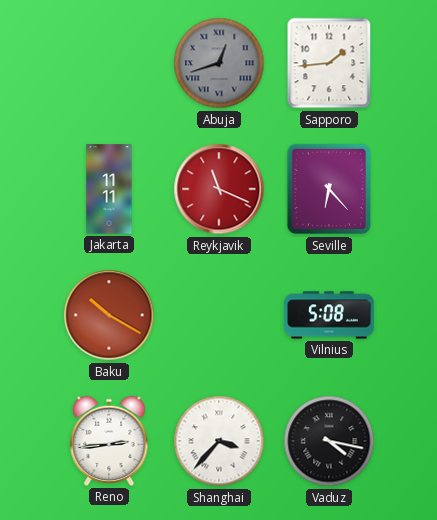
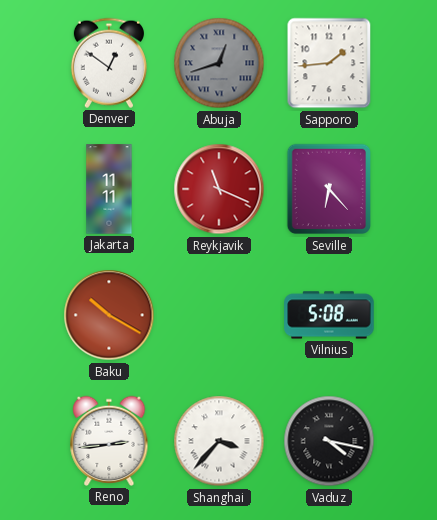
Denver: none -> 12:51
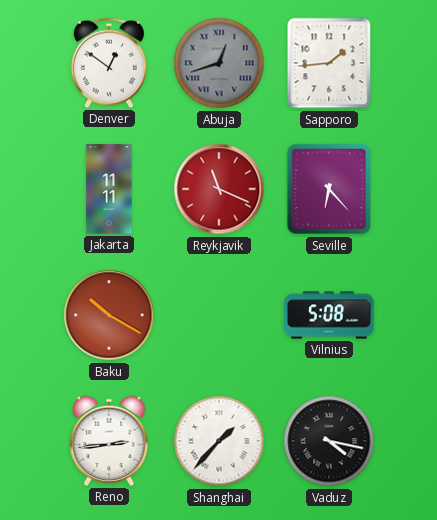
Shanghai: 3:37 -> 1:37
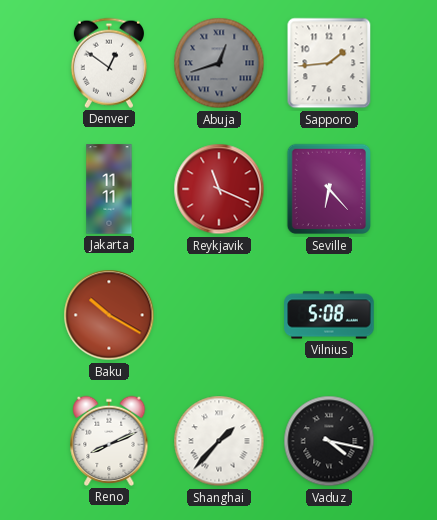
Reno: 2:44 -> 8:11
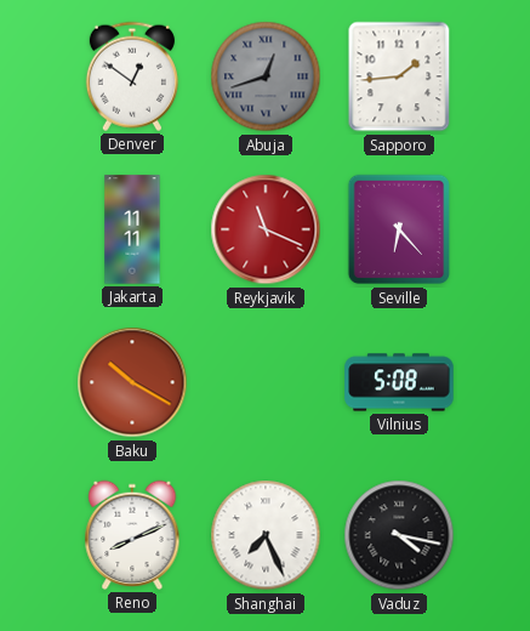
Shanghai: 1:37 -> 7:26
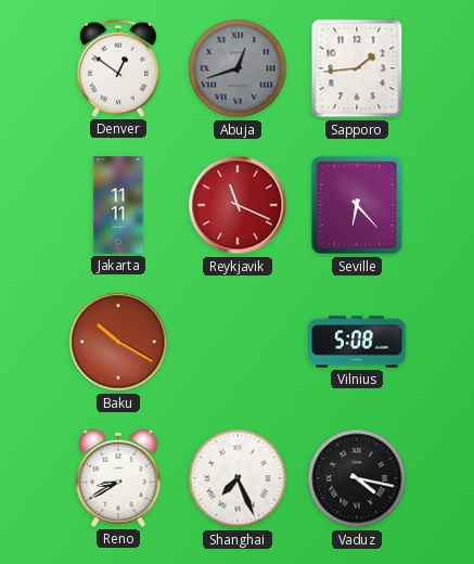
Reno: 8:11 -> 8:40
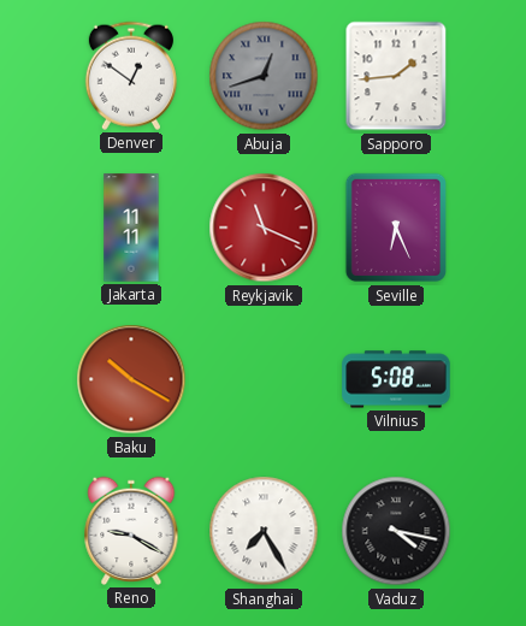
Seville: 6:23 -> 6:26
Reno: 8:40 -> 9:20
Shanghai: 7:26 -> 7:25
